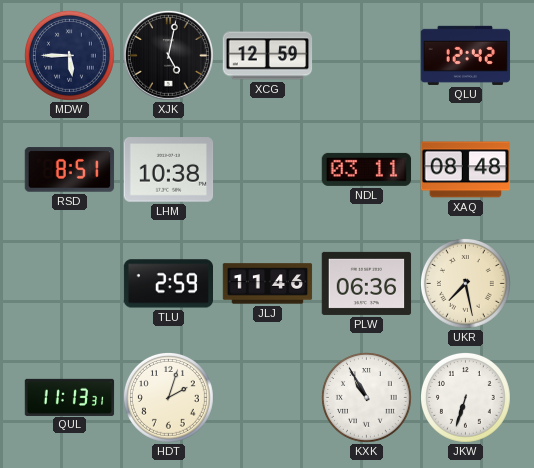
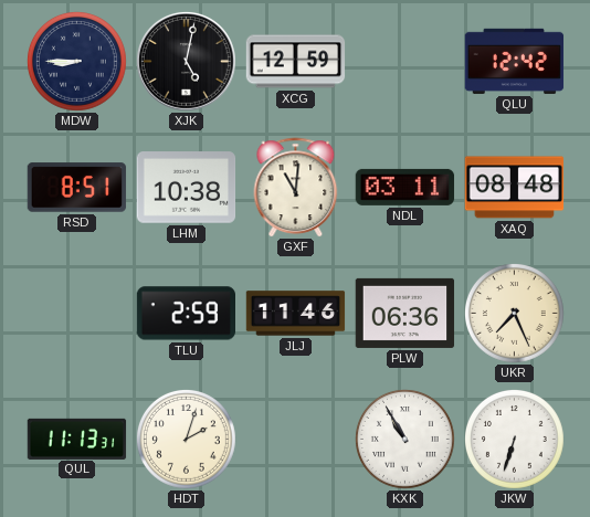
MDW: 5:45 -> 8:45
GXF: none -> 11:01
UKR: 7:28 -> 7:26
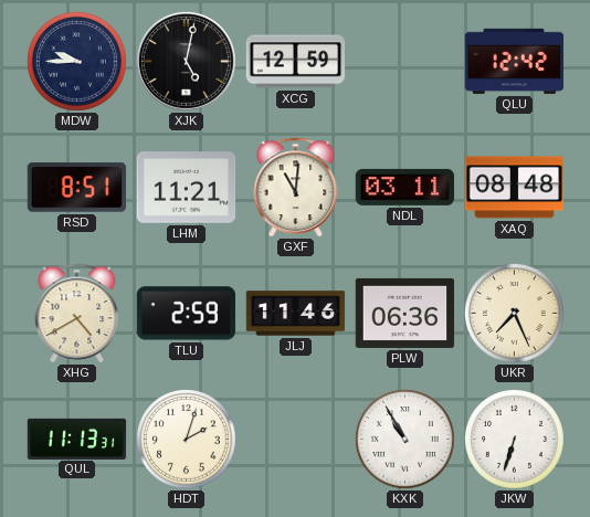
MDW: 8:45 -> 9:45
LHM: 10:38 -> 11:21
XHG: none -> 4:40
